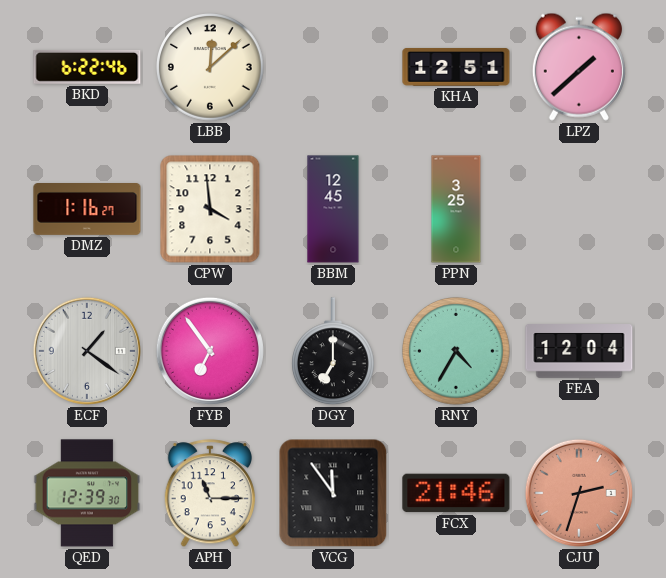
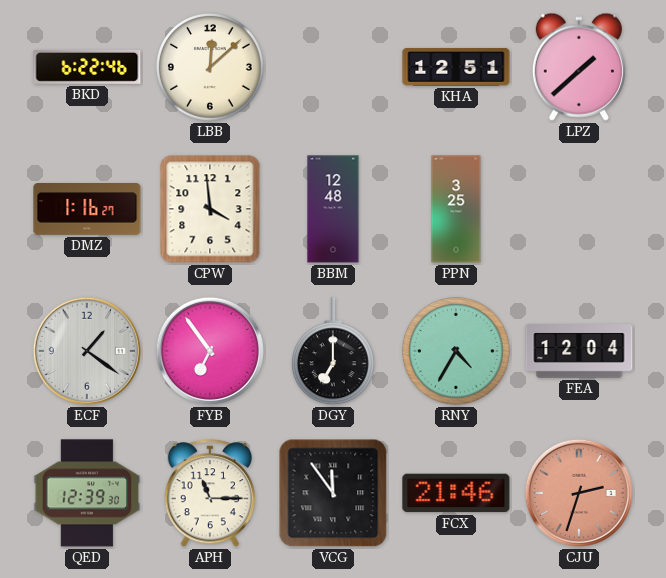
BBM: 12:45 -> 12:48
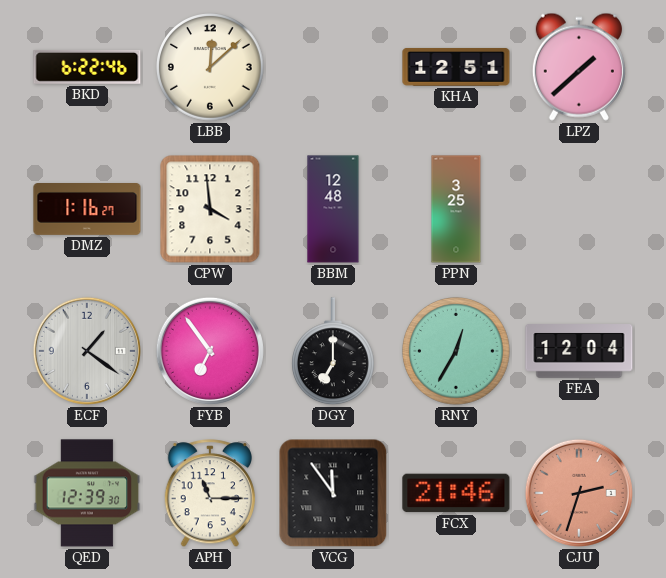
RNY: 4:35 -> 12:35
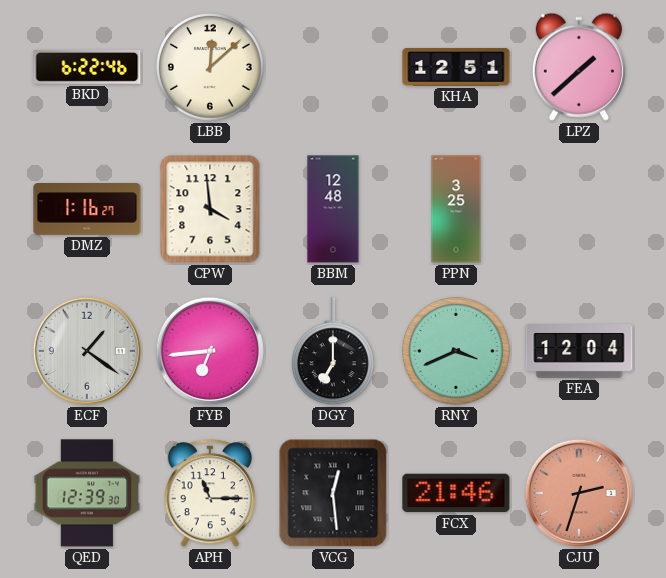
FYB: 6:54 -> 6:44
RNY: 12:35 -> 3:41
VCG: 11:54 -> 12:29
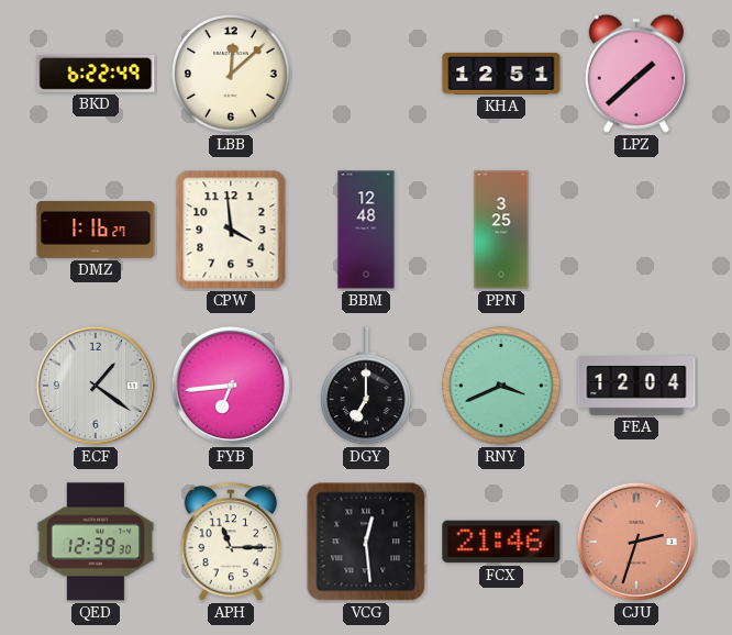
BKD: 6:22:46 -> 6:22:49
